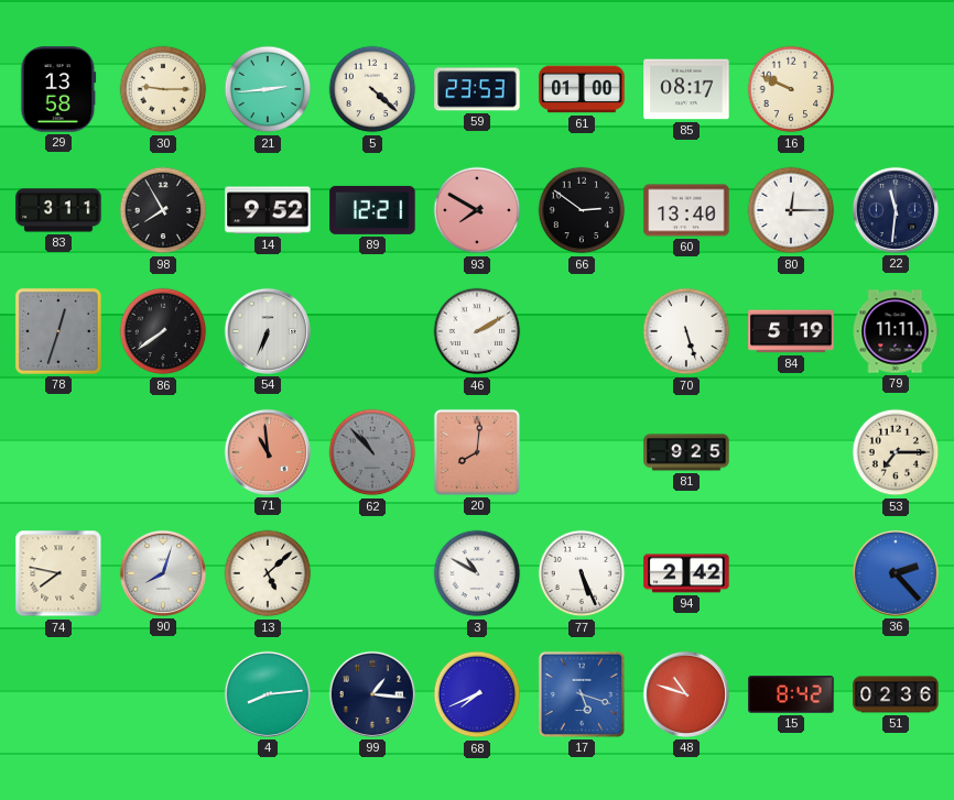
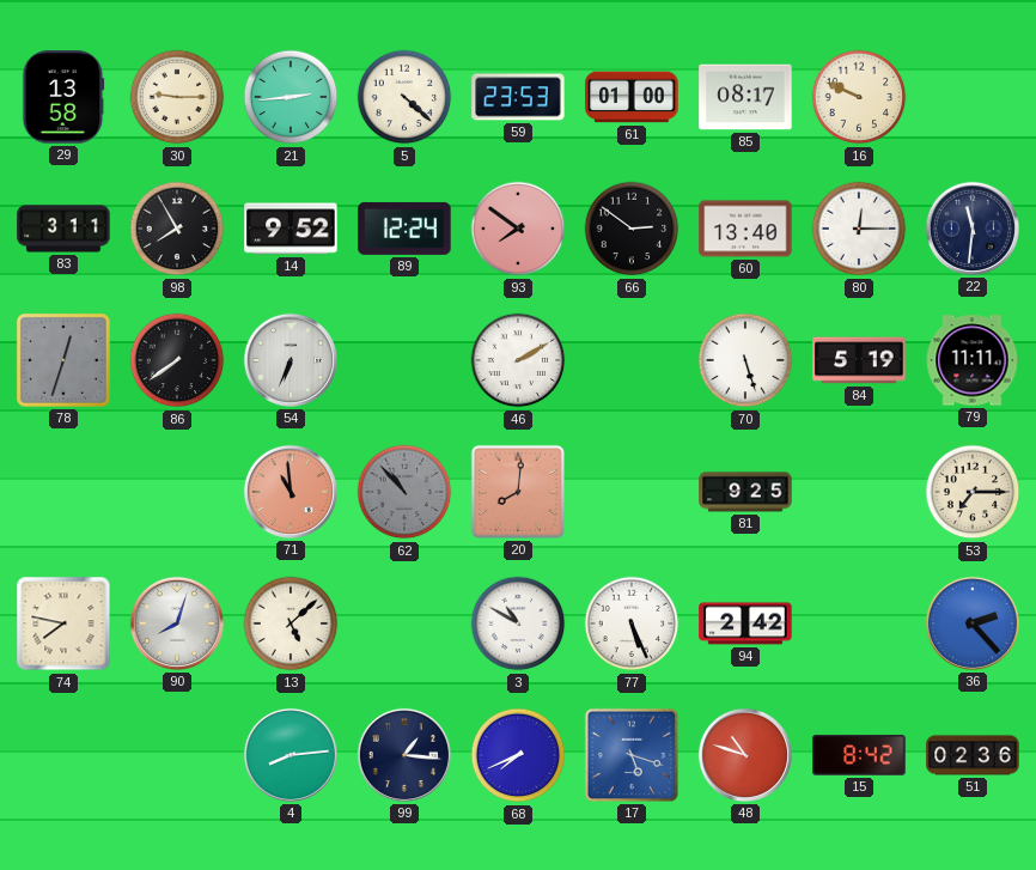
89: 12:21 -> 12:24
93: 7:50 -> 7:51
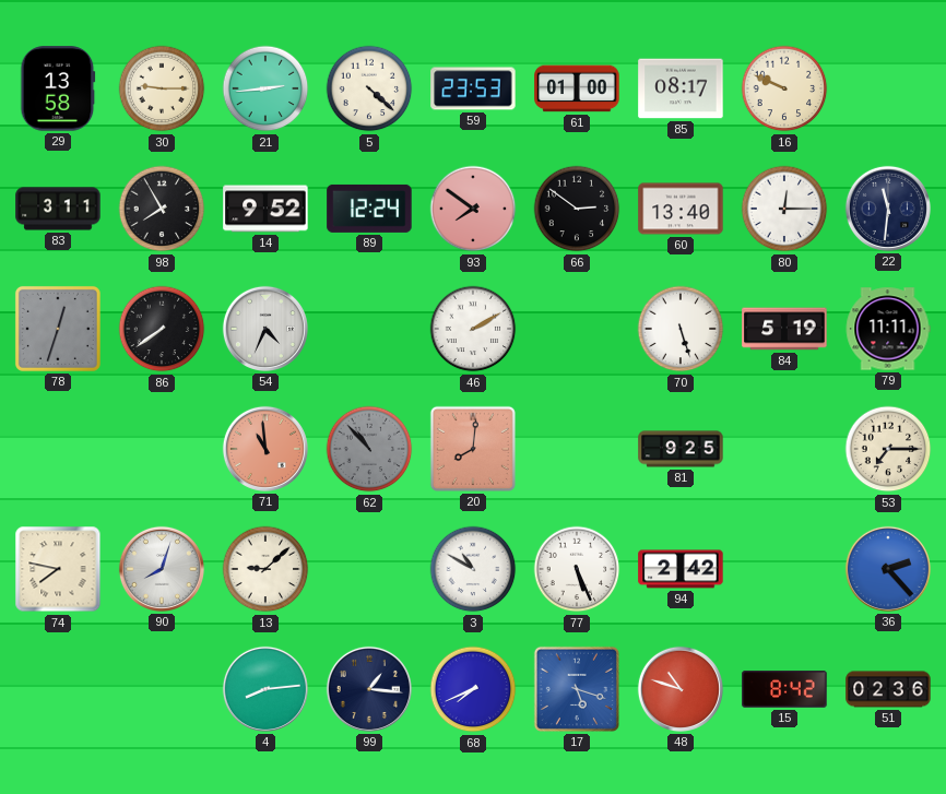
54: 6:34 -> 4:34
13: 5:08 -> 9:08
